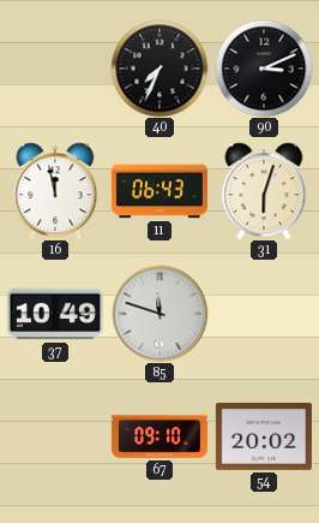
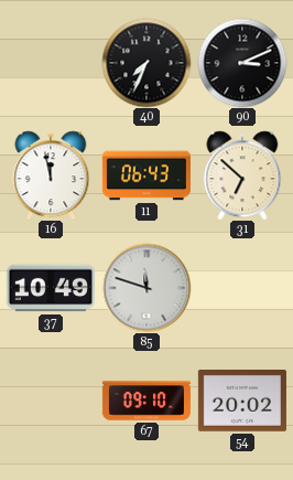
31: 6:03 -> 6:52
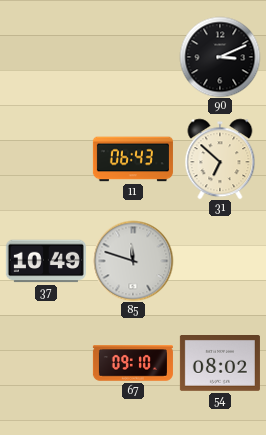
40: 7:34 -> none
16: 11:58 -> none
54: 20:02 -> 08:02
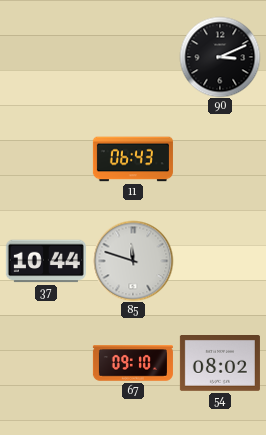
31: 6:52 -> none
37: 10:49 -> 10:44
